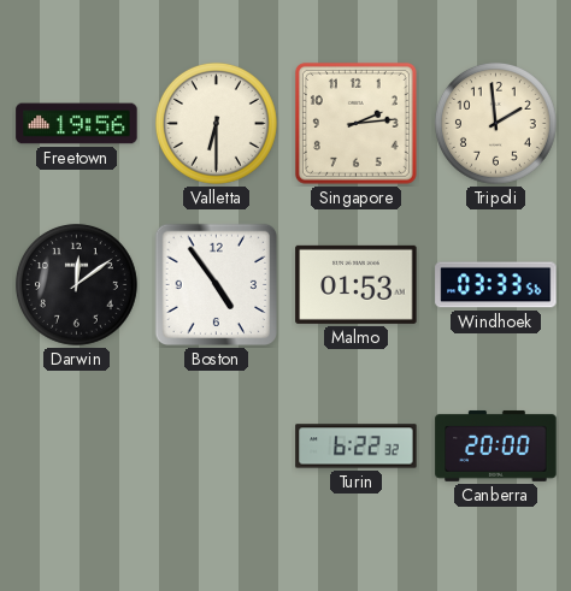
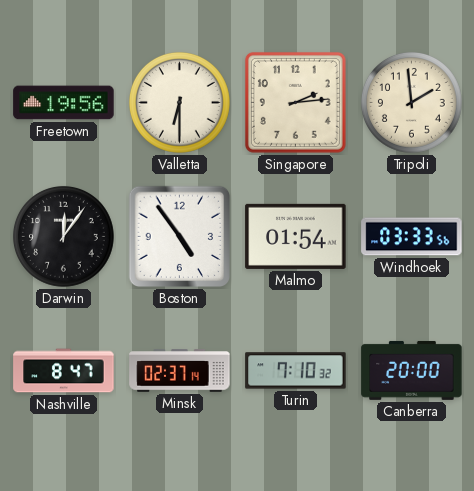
Darwin: 12:09 -> 12:06
Malmo: 01:53 -> 01:54
Nashville: none -> 8:47
Minsk: none -> 02:37
Turin: 6:22 -> 7:10
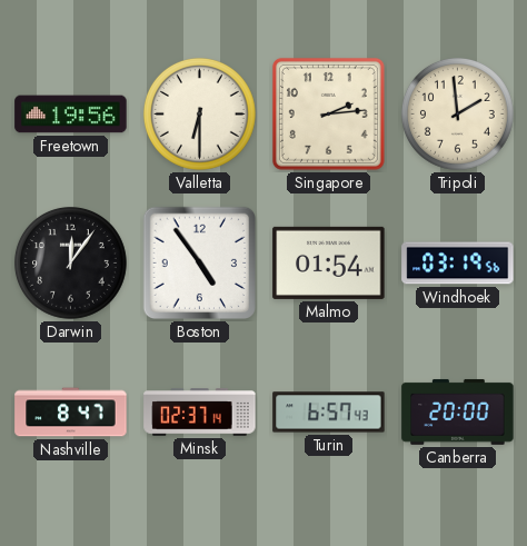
Windhoek: 03:33 -> 03:19
Turin: 7:10 -> 6:57
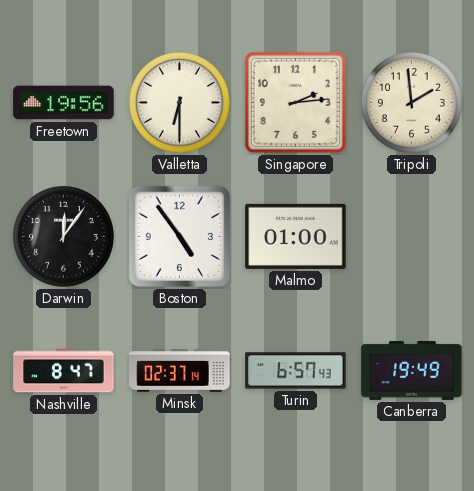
Malmo: 01:54 -> 01:00
Windhoek: 03:19 -> none
Canberra: 20:00 -> 19:49
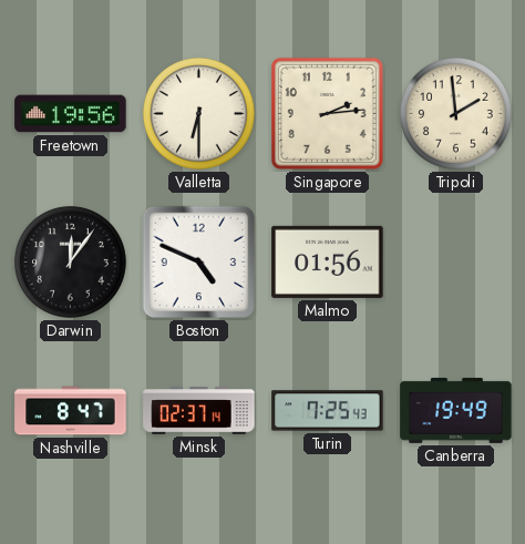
Boston: 4:54 -> 4:49
Malmo: 01:00 -> 01:56
Turin: 6:57 -> 7:25
